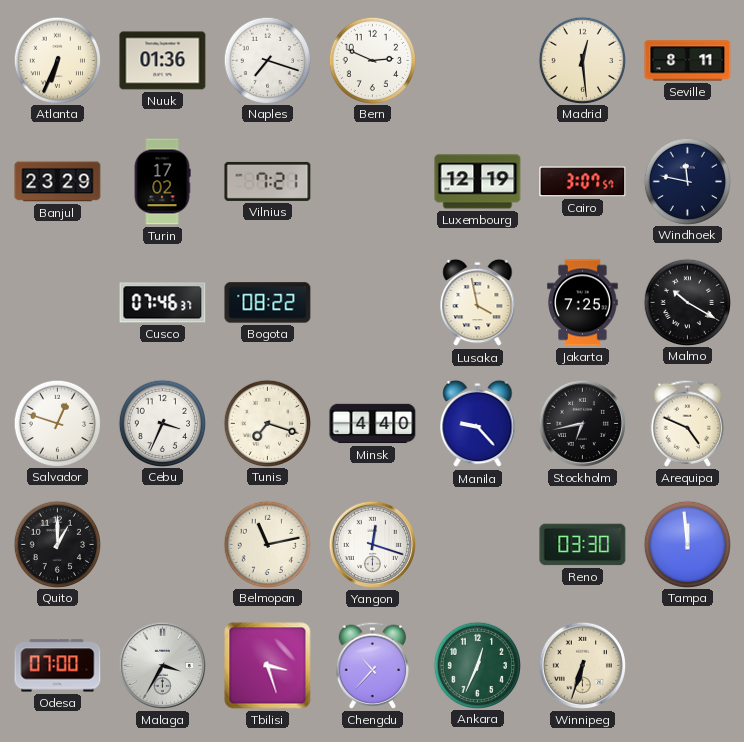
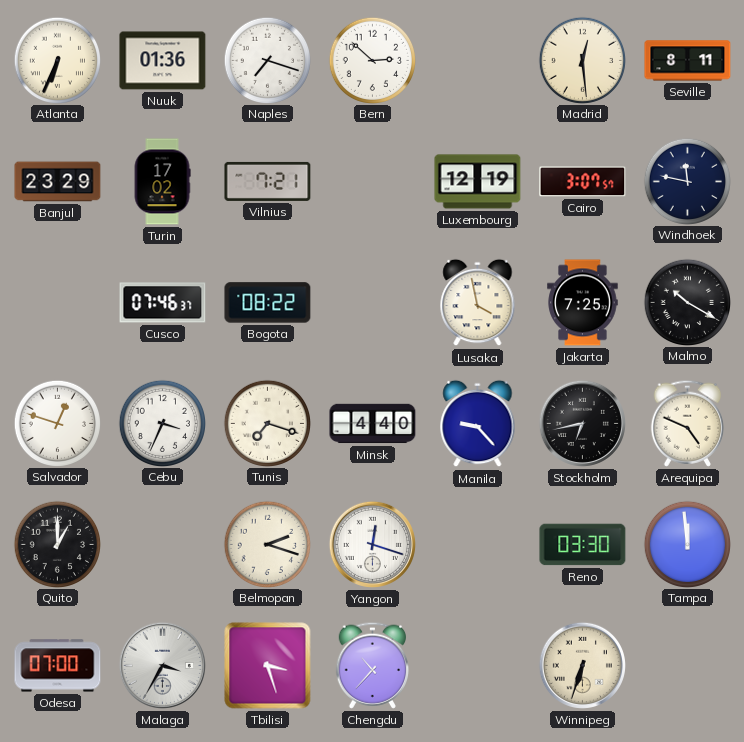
Bern: 2:49 -> 2:52
Belmopan: 11:13 -> 2:18
Ankara: 12:34 -> none
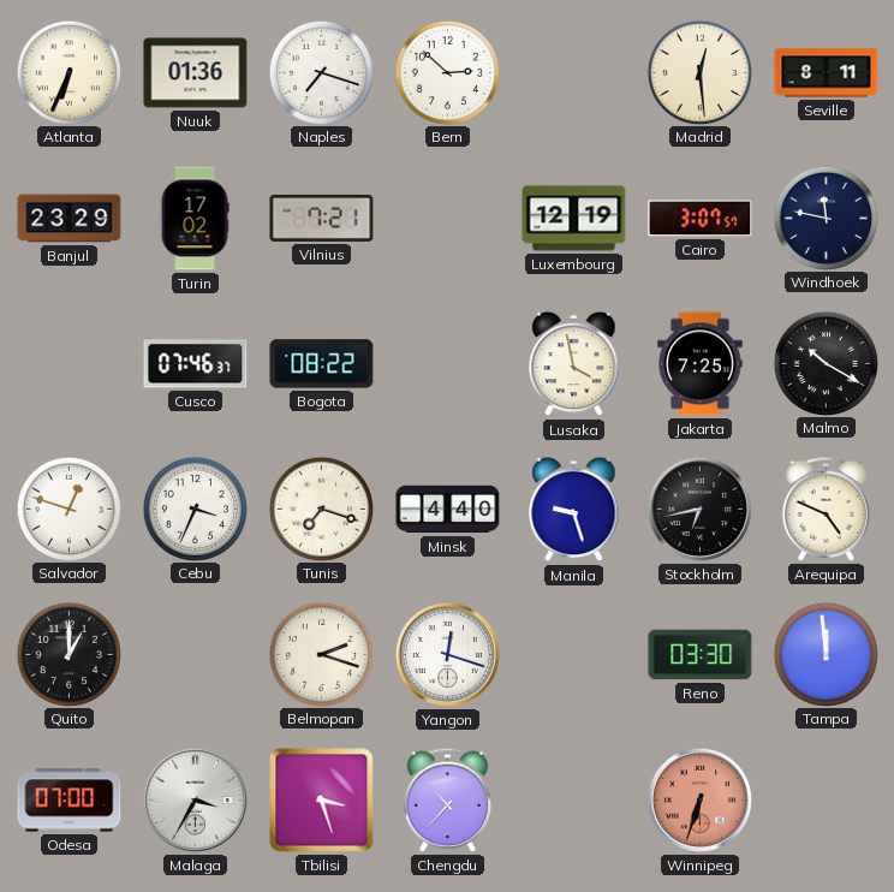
Manila: 9:23 -> 9:27
Winnipeg dial: cream -> salmon
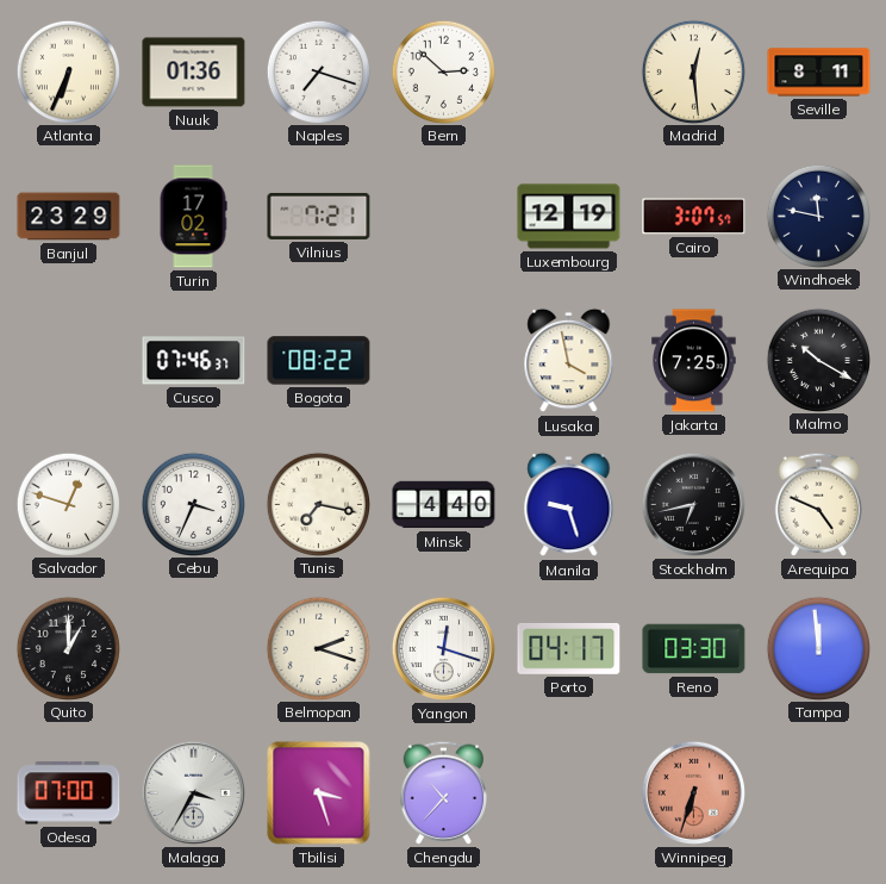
Tunis: 7:18 -> 7:17
Porto: none -> 04:17
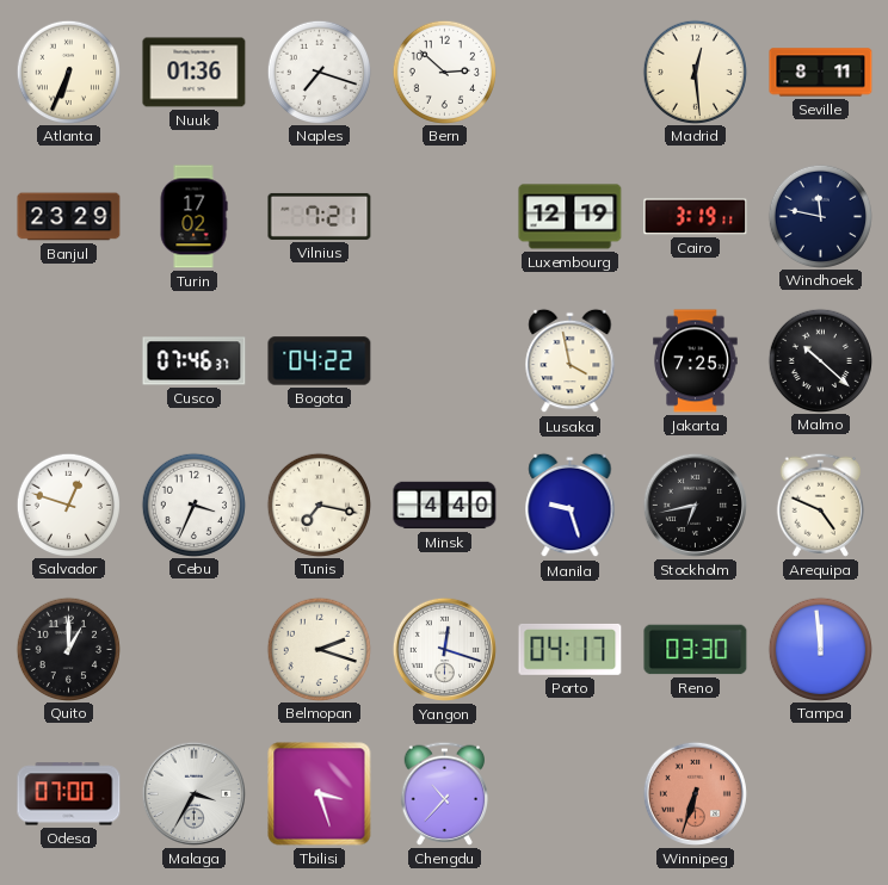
Cairo: 3:07 -> 3:19
Bogota: 08:22 -> 04:22
Malmo: 10:20 -> 10:22
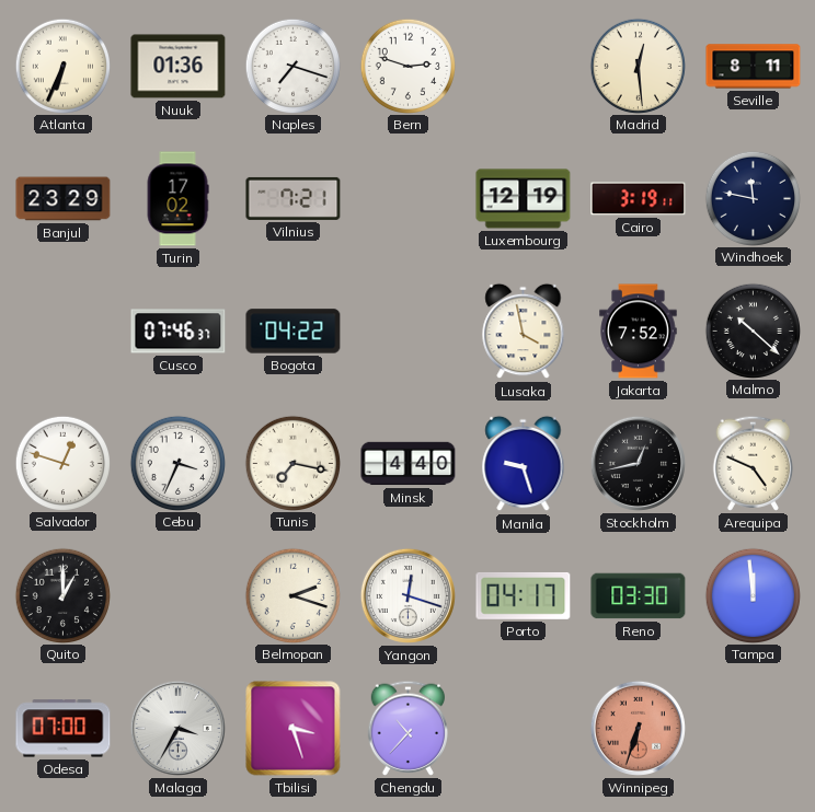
Bern: 2:52 -> 2:48
Jakarta: 7:25 -> 7:52
Stockholm: 6:43 -> 12:43
